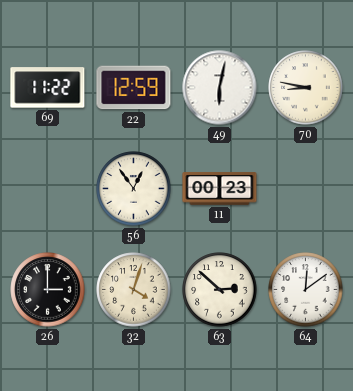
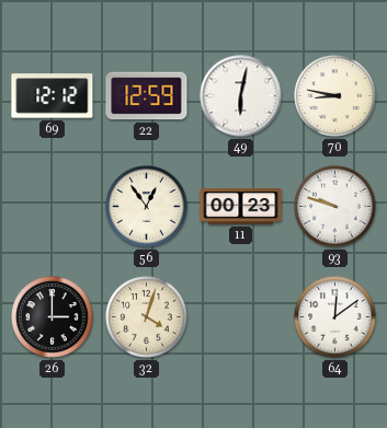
69: 11:22 -> 12:12
93: none -> 9:48
63: 2:52 -> none
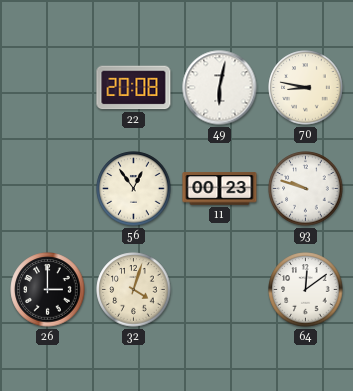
69: 12:12 -> none
22: 12:59 -> 20:08
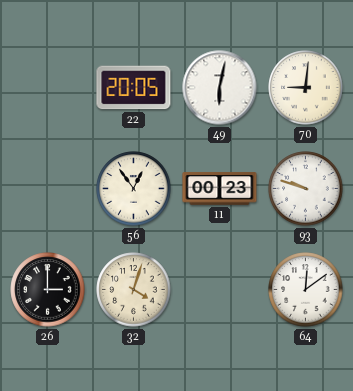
22: 20:08 -> 20:05
70: 8:47 -> 9:01
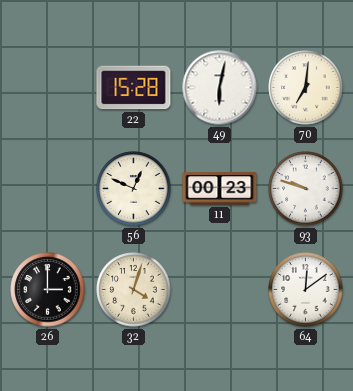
22: 20:05 -> 15:28
70: 9:01 -> 7:01
56: 12:54 -> 12:49
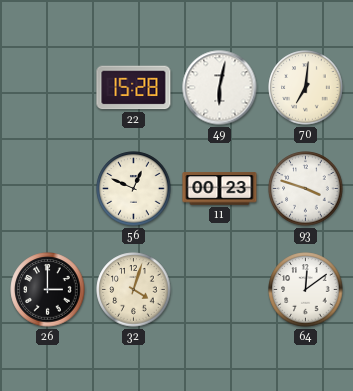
93: 9:48 -> 3:48
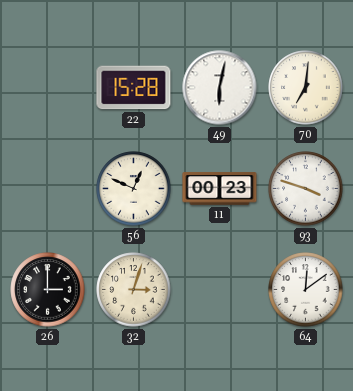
32: 4:03 -> 3:03
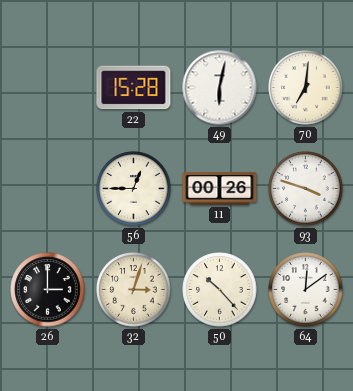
56: 12:49 -> 12:45
11: 00:23 -> 00:26
50: none -> 10:23
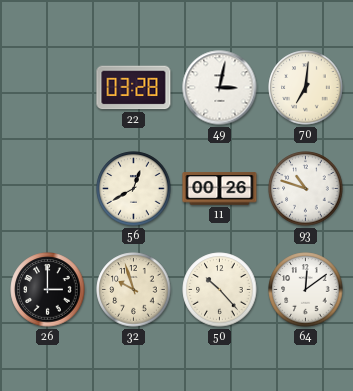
22: 15:28 -> 03:28
49: 6:02 -> 3:02
56: 12:45 -> 12:40
93: 3:48 -> 10:48
32: 3:03 -> 9:57
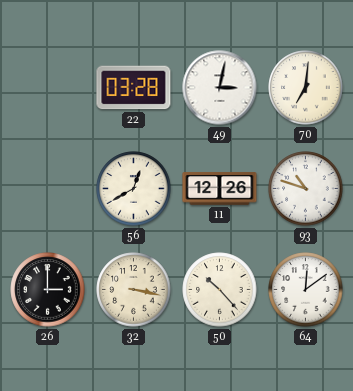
11: 00:26 -> 12:26
32: 9:57 -> 3:17
